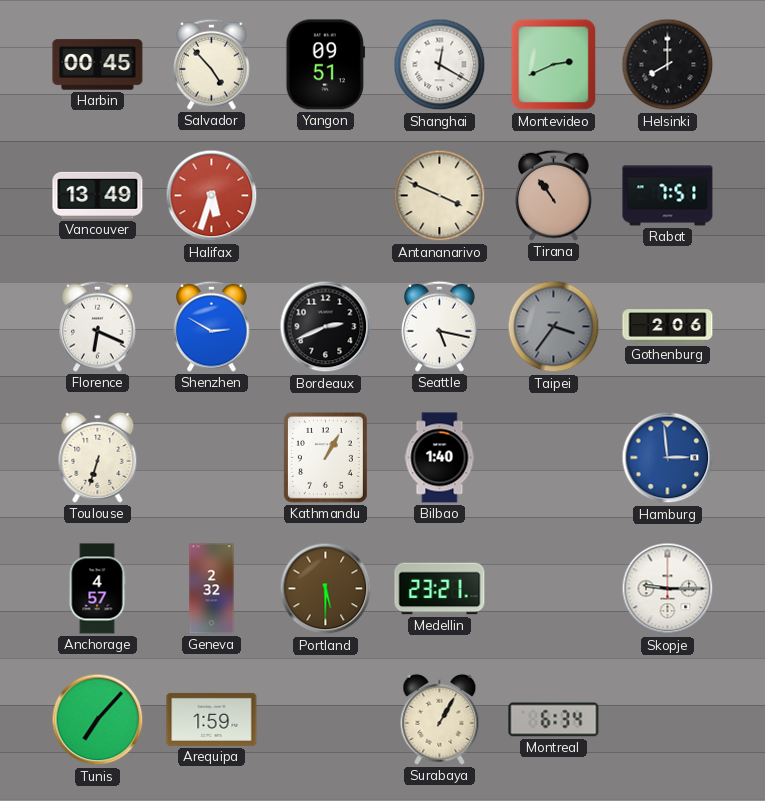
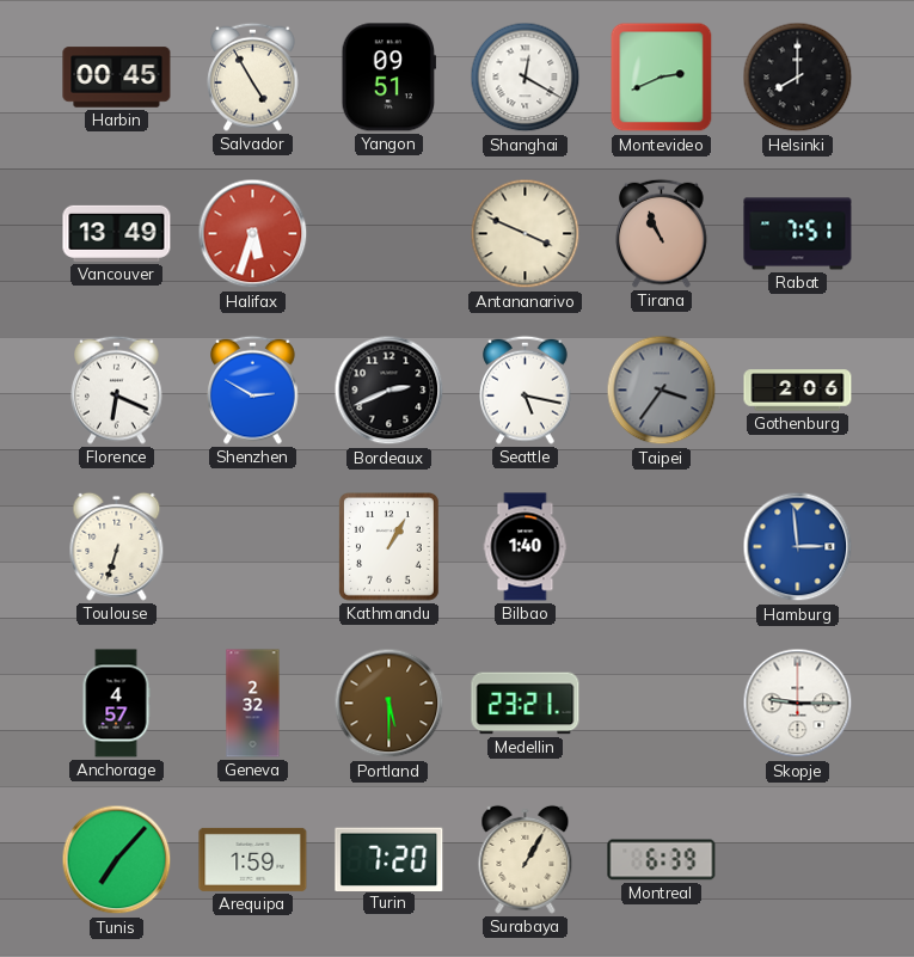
Salvador: 4:53 -> 4:55
Tirana: 10:54 -> 10:56
Turin: none -> 7:20
Montreal: 6:34 -> 6:39
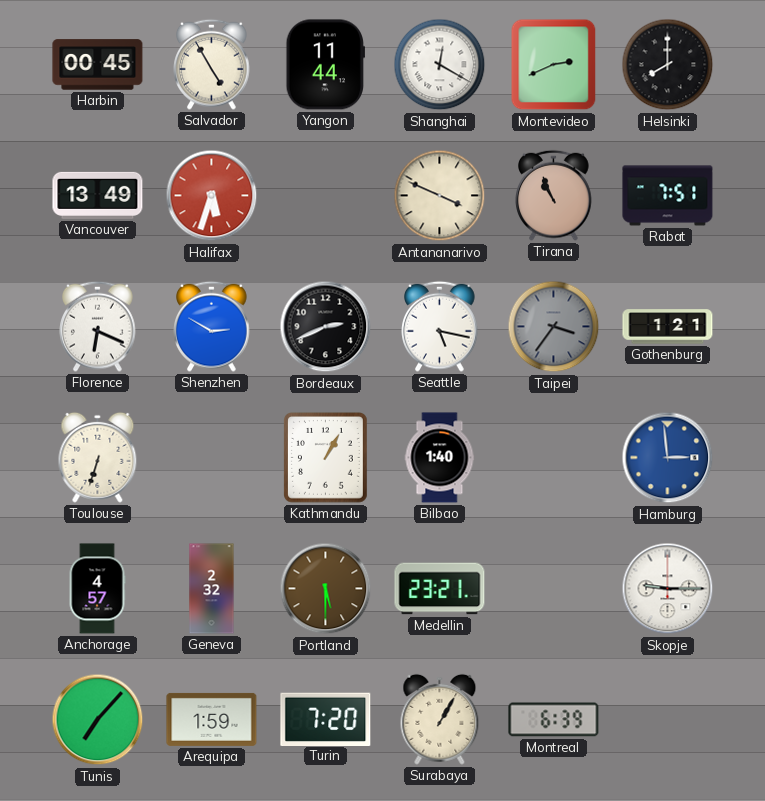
Yangon: 09:51 -> 11:44
Gothenburg: 2:06 -> 1:21
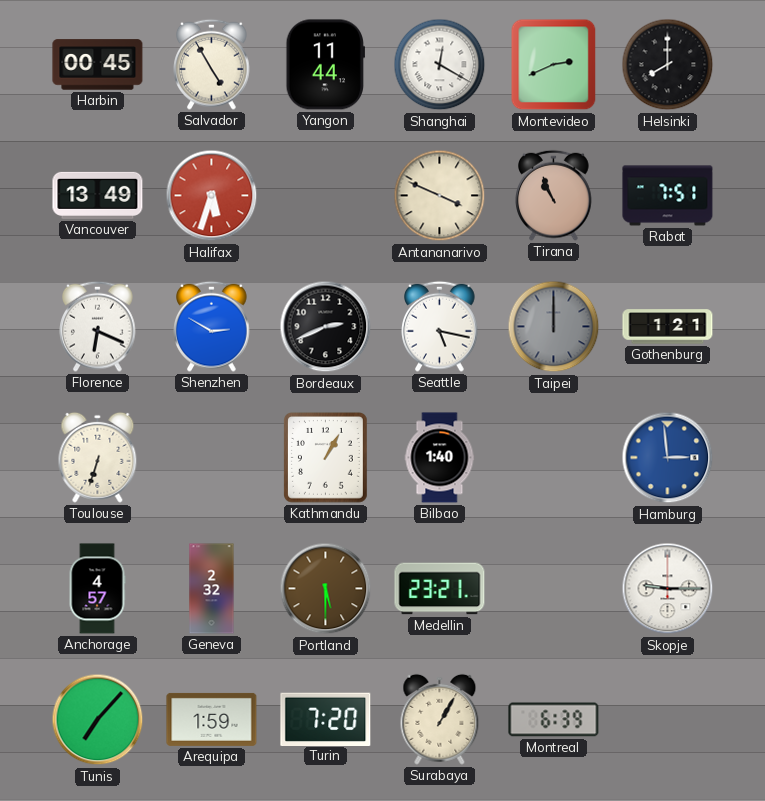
Taipei: 3:36 -> 12:00
